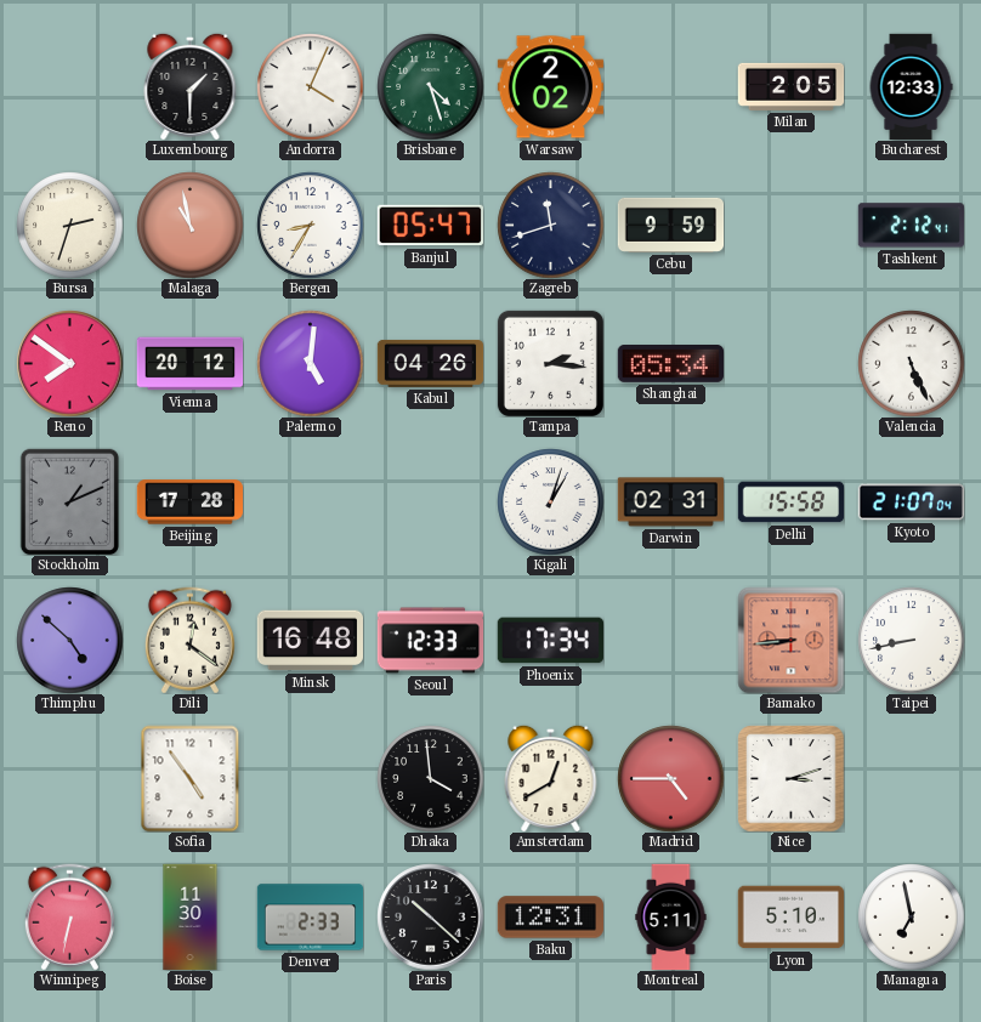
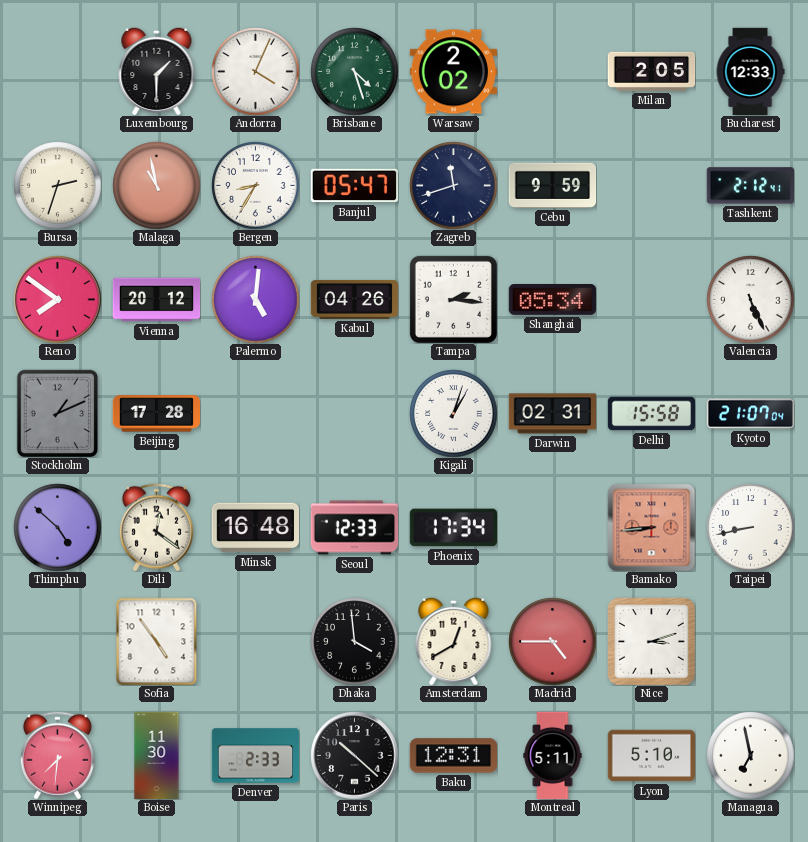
Winnipeg: 6:32 -> 7:31
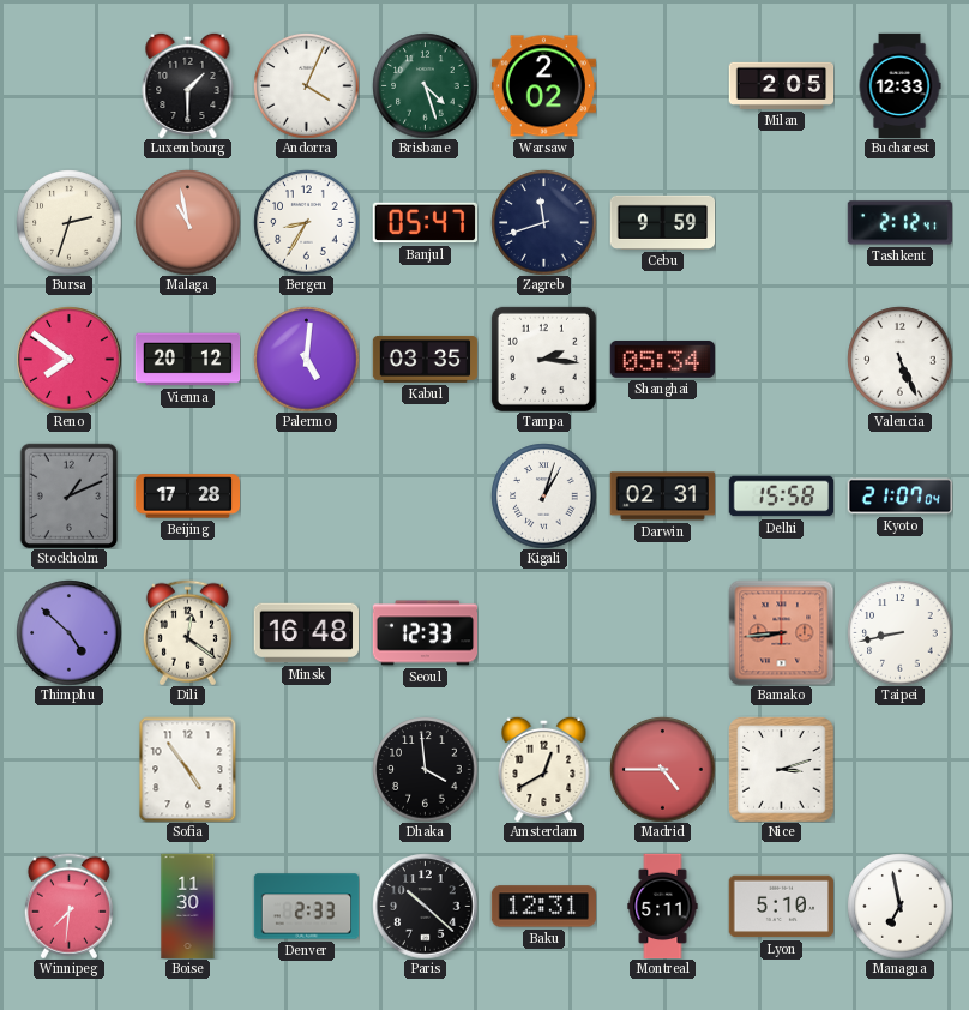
Kabul: 04:26 -> 03:35
Phoenix: 17:34 -> none
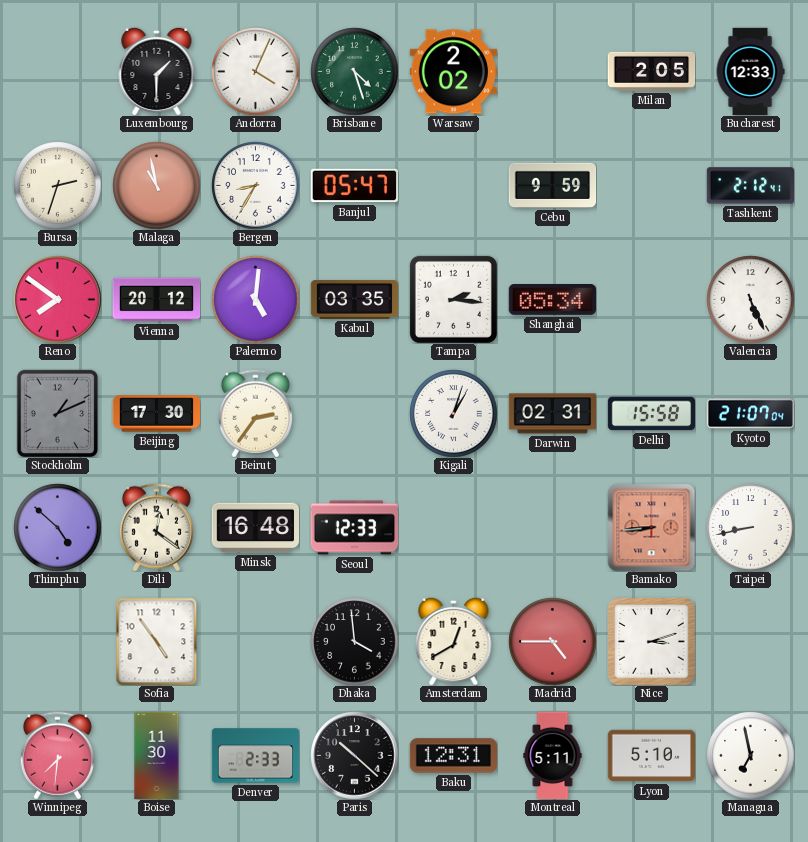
Zagreb: 11:42 -> none
Beijing: 17:28 -> 17:30
Beirut: none -> 2:36
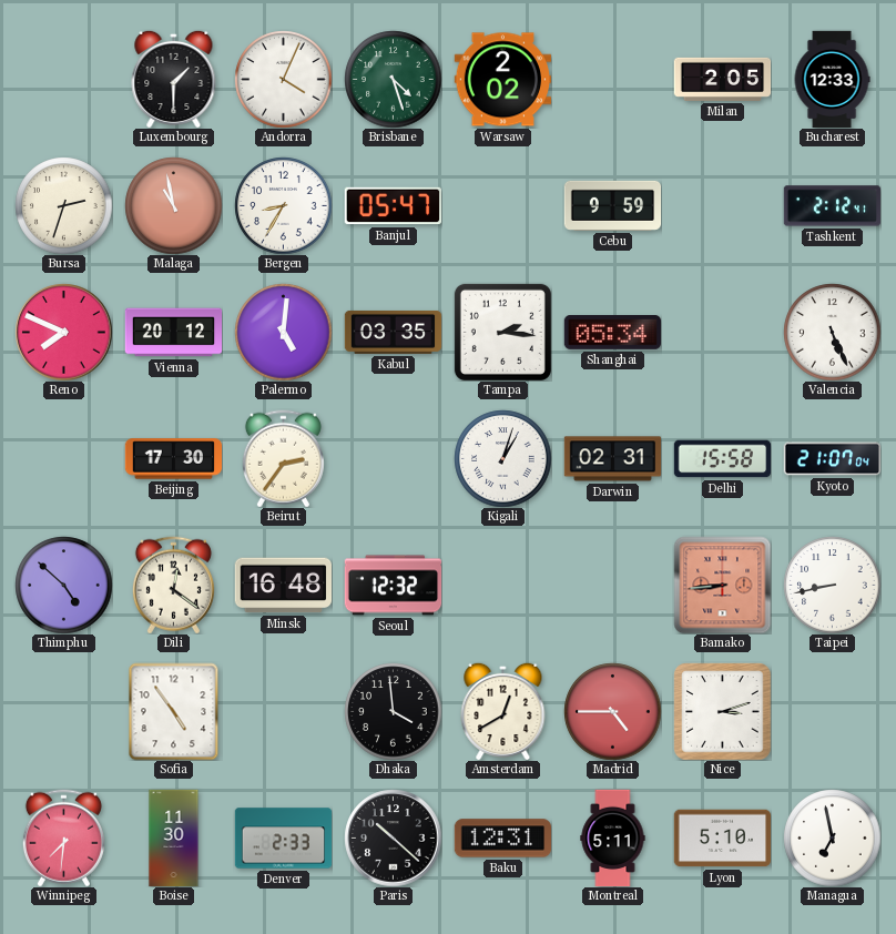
Reno: 7:51 -> 7:49
Stockholm: 1:11 -> none
Seoul: 12:33 -> 12:32
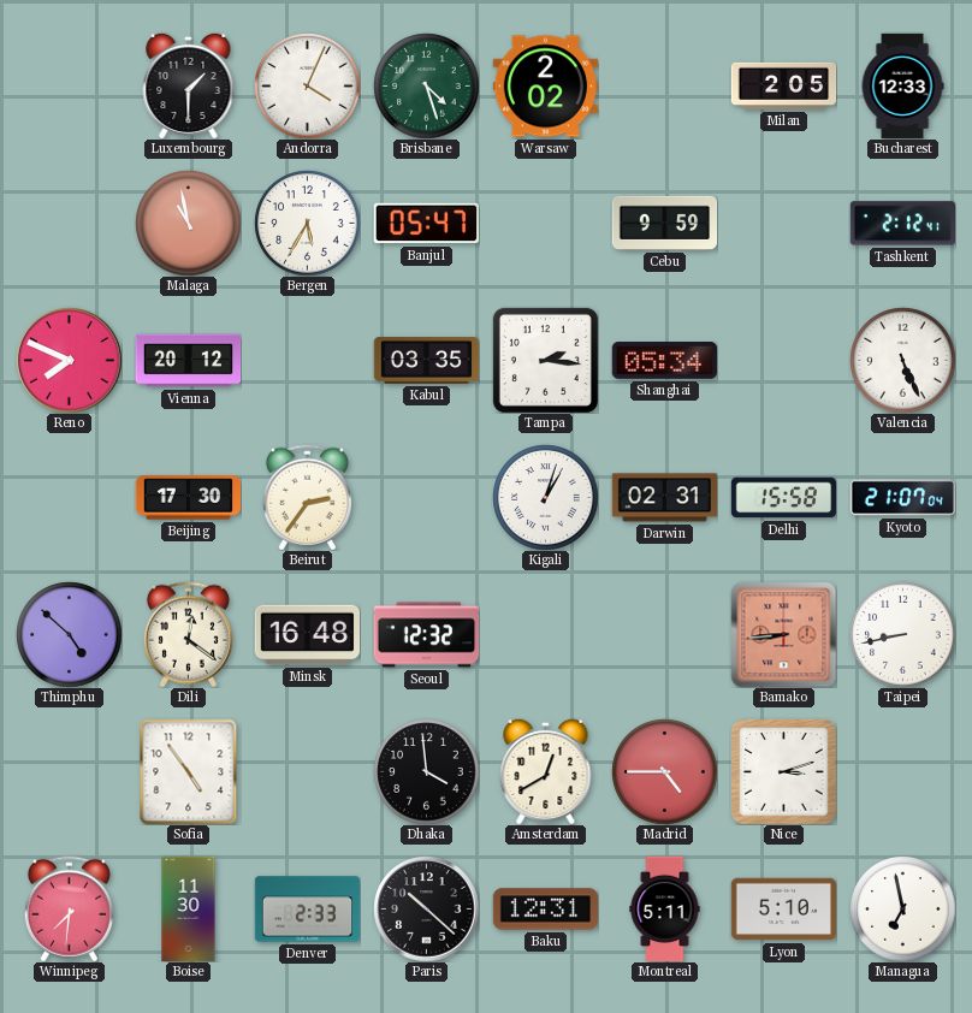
Bursa: 2:33 -> none
Bergen: 8:35 -> 5:35
Palermo: 5:01 -> none
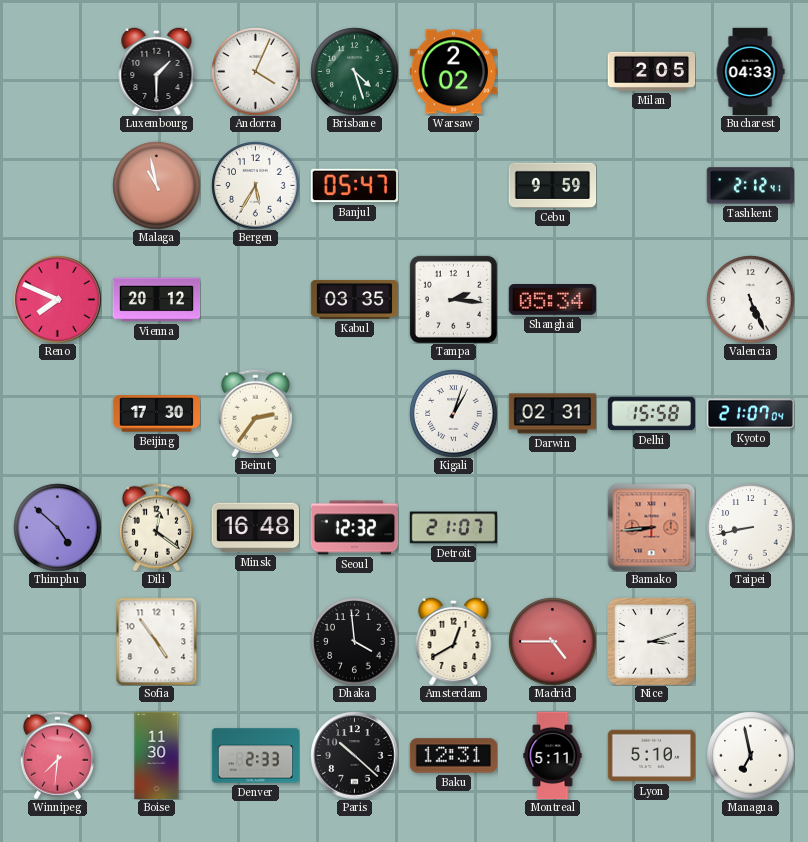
Bucharest: 12:33 -> 04:33
Detroit: none -> 21:07
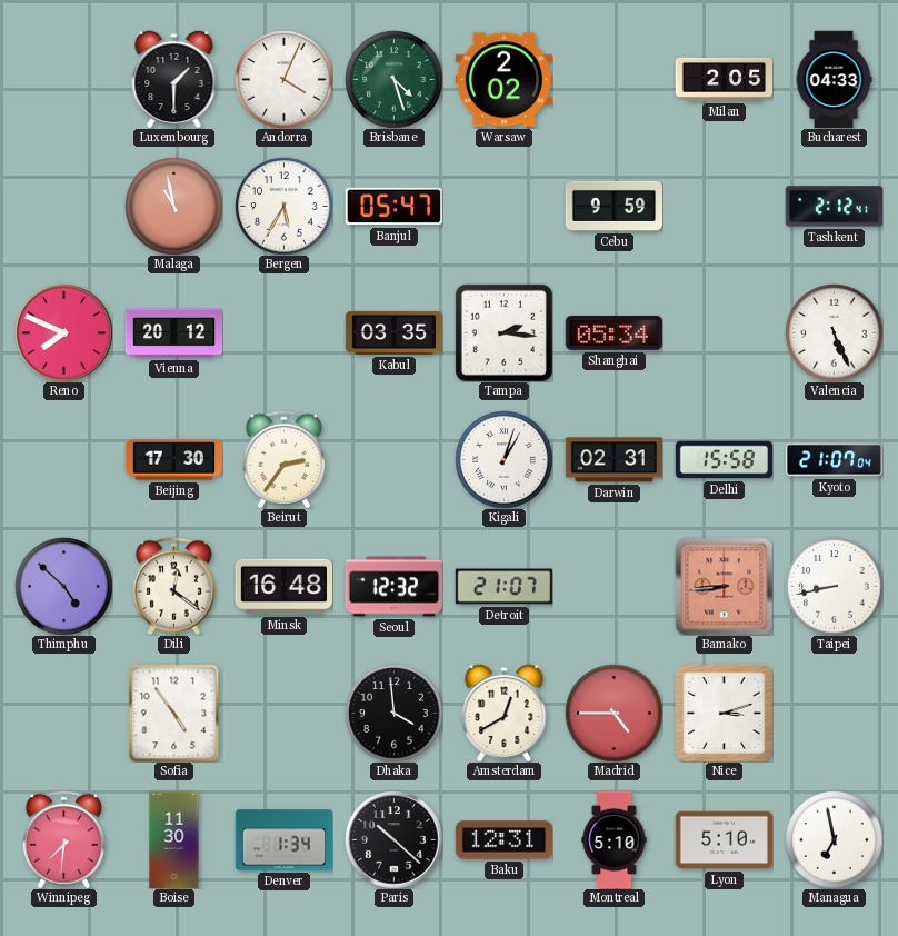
Denver: 2:33 -> 1:34
Montreal: 5:11 -> 5:10
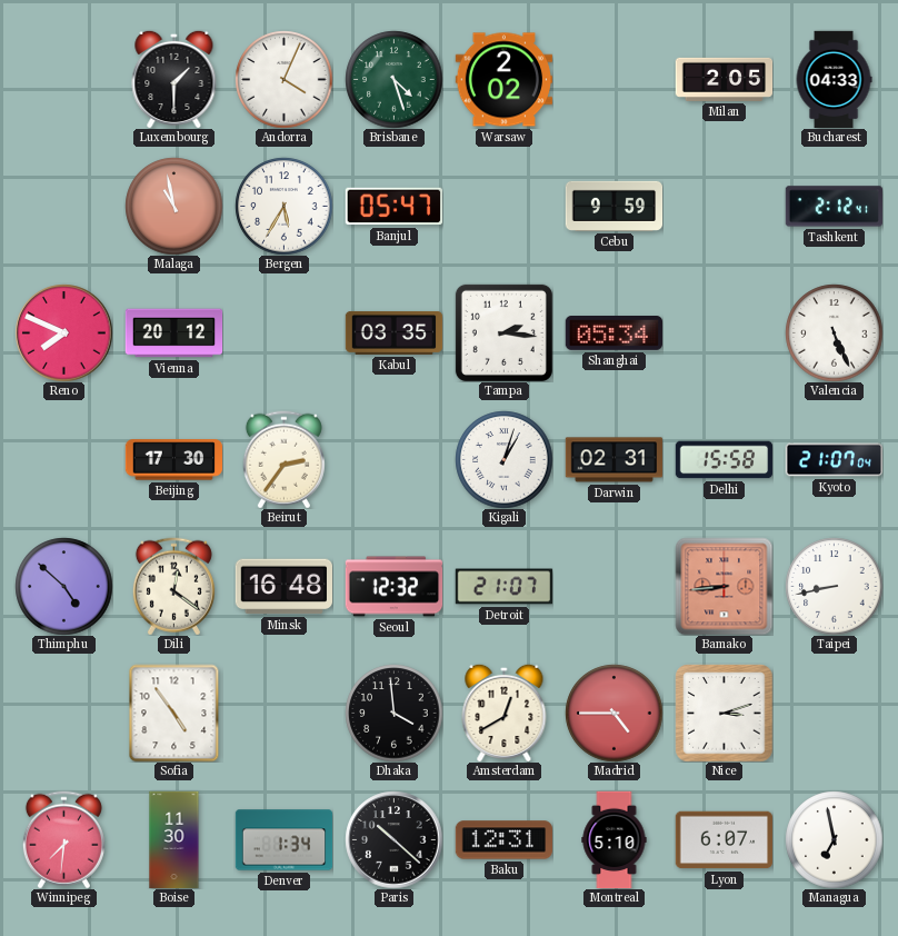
Lyon: 5:10 -> 6:07
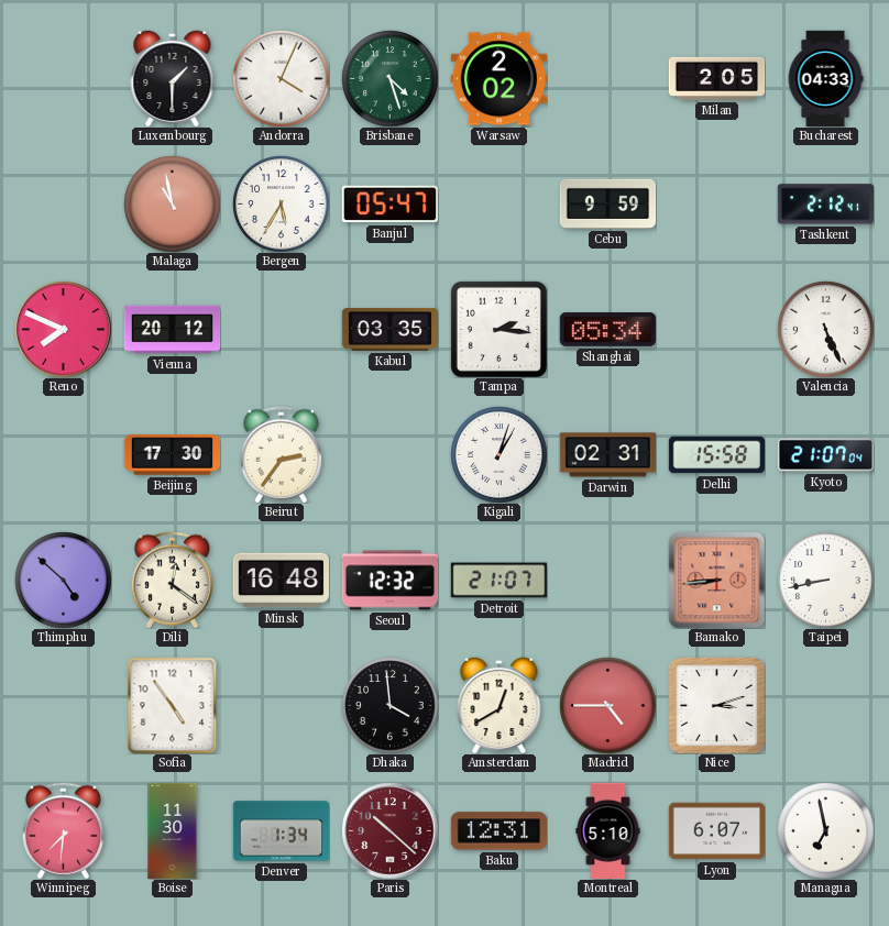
Paris dial: black -> burgundy
